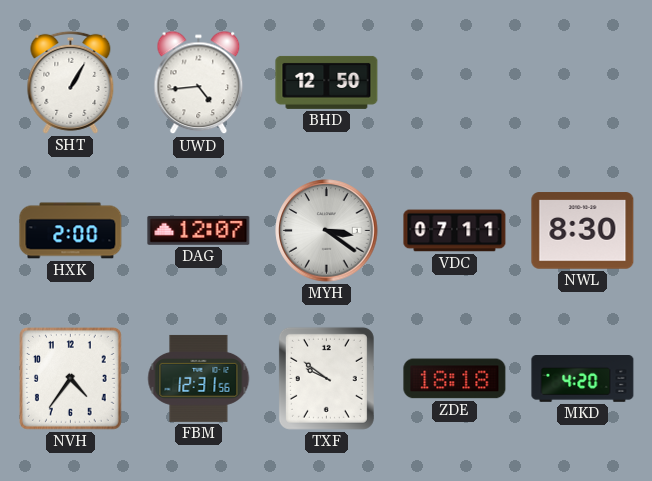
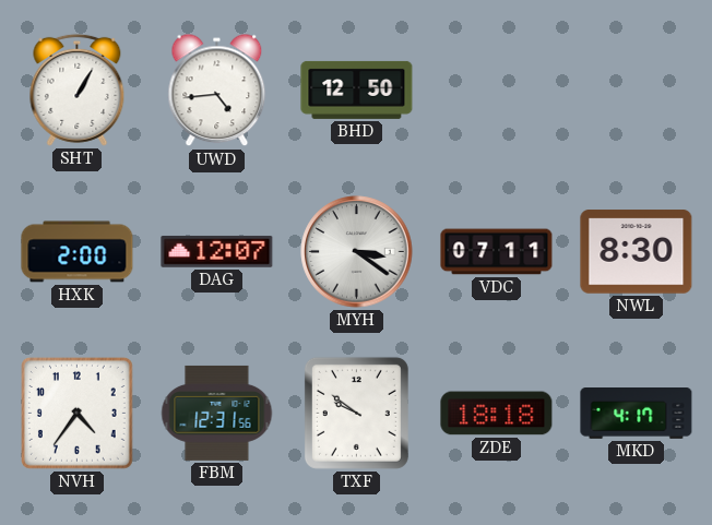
MKD: 4:20 -> 4:17
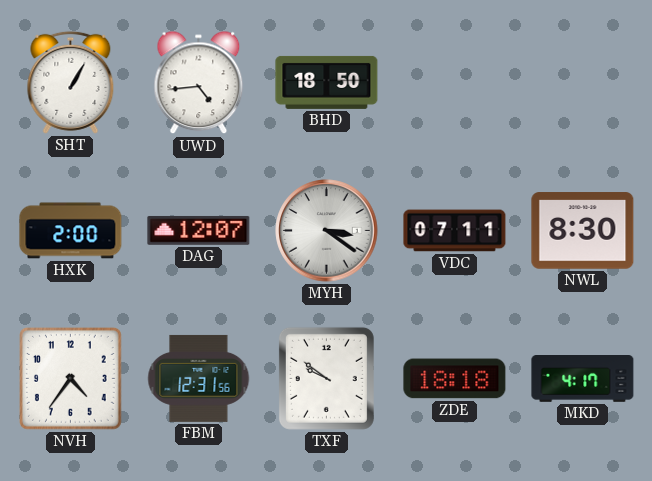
BHD: 12:50 -> 18:50
